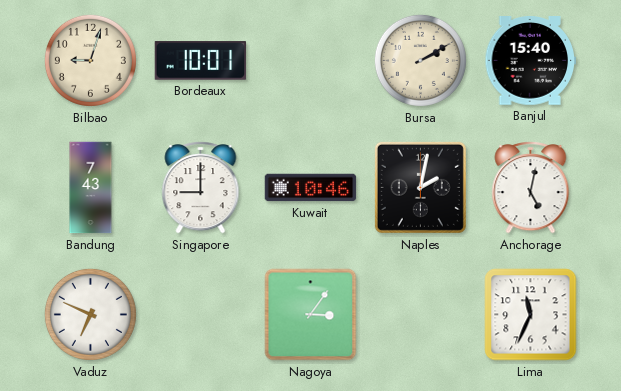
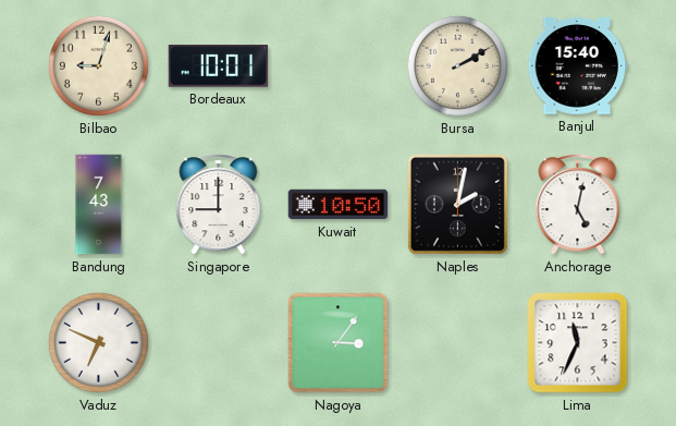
Kuwait: 10:46 -> 10:50
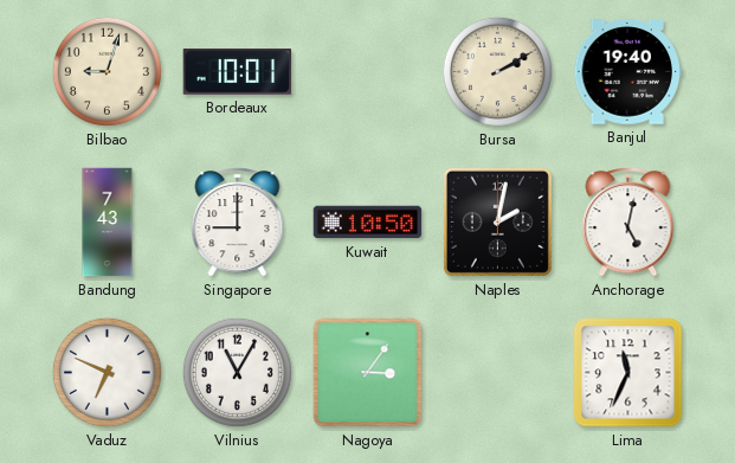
Banjul: 15:40 -> 19:40
Vilnius: none -> 11:05
